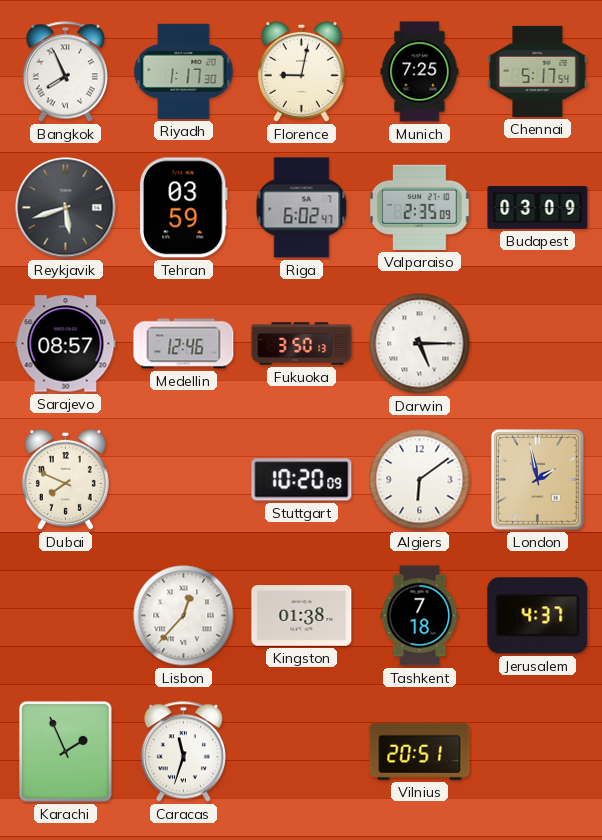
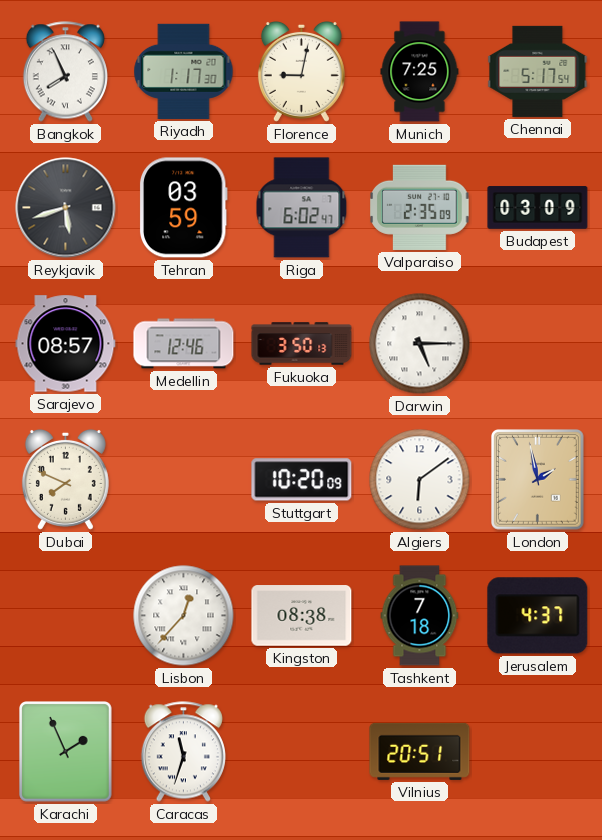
Kingston: 01:38 -> 08:38
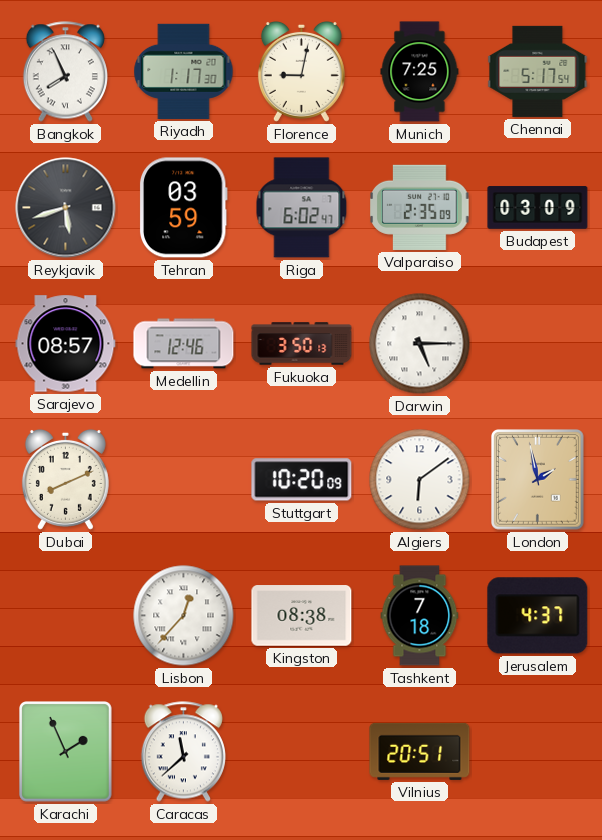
Dubai: 7:49 -> 8:11
Caracas: 11:33 -> 11:38
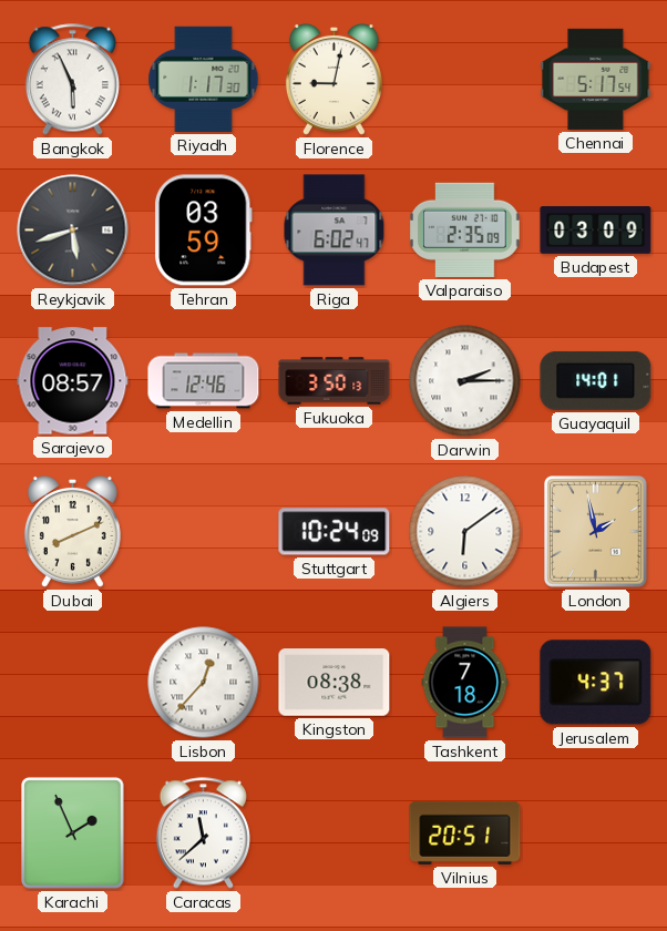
Bangkok: 7:56 -> 5:56
Munich: 7:25 -> none
Darwin: 5:15 -> 2:15
Guayaquil: none -> 14:01
Stuttgart: 10:20 -> 10:24
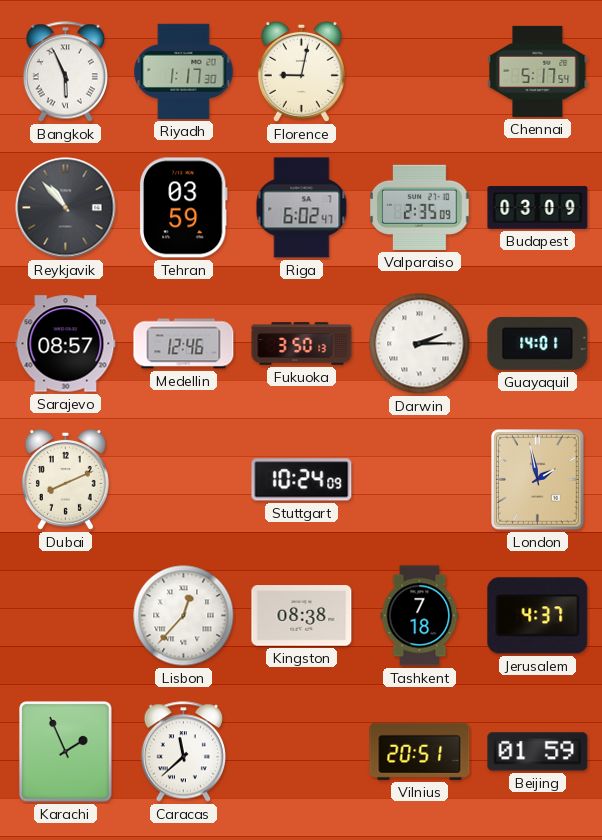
Reykjavik: 5:42 -> 10:53
Algiers: 6:09 -> none
Beijing: none -> 01:59
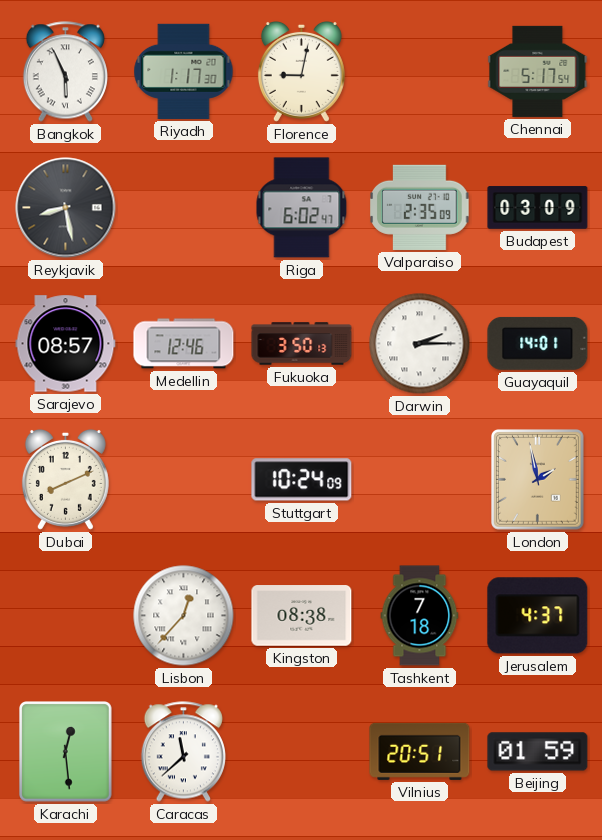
Reykjavik: 10:53 -> 8:28
Tehran: 03:59 -> none
Karachi: 1:56 -> 12:29
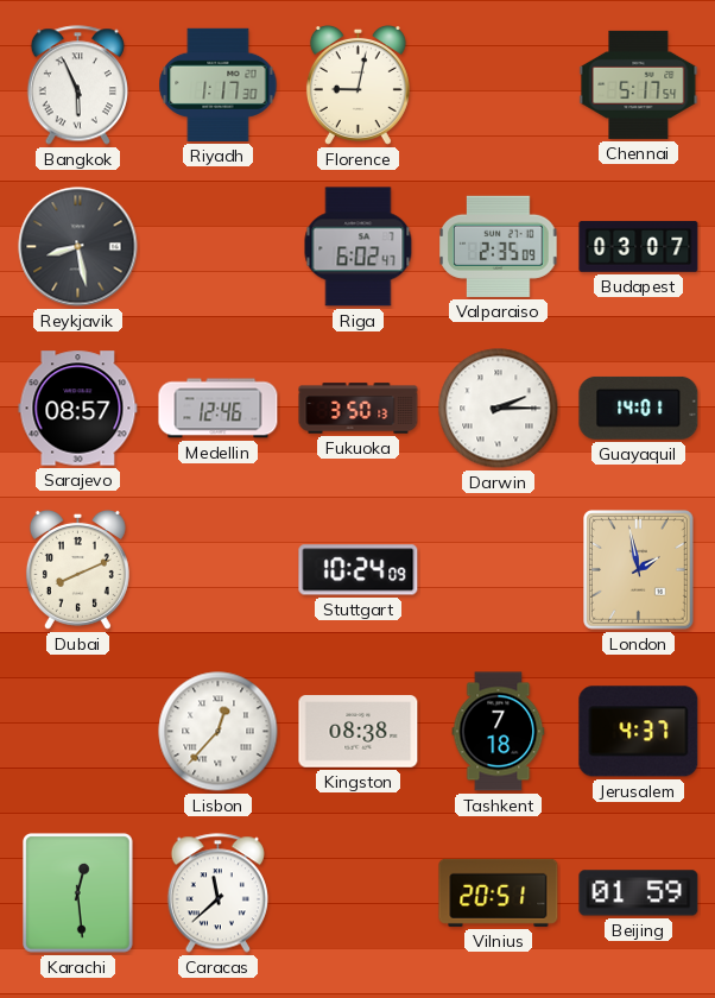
Budapest: 03:09 -> 03:07
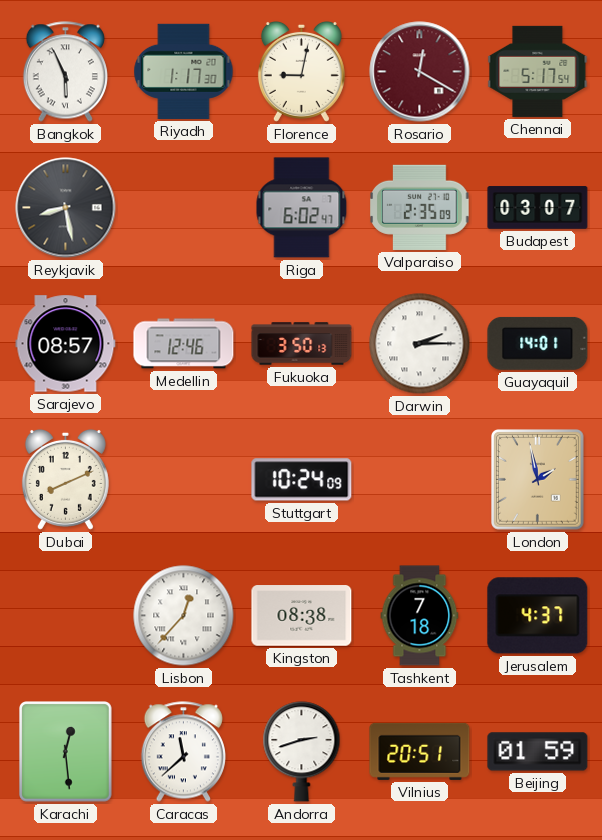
Rosario: none -> 12:20
Andorra: none -> 2:42
